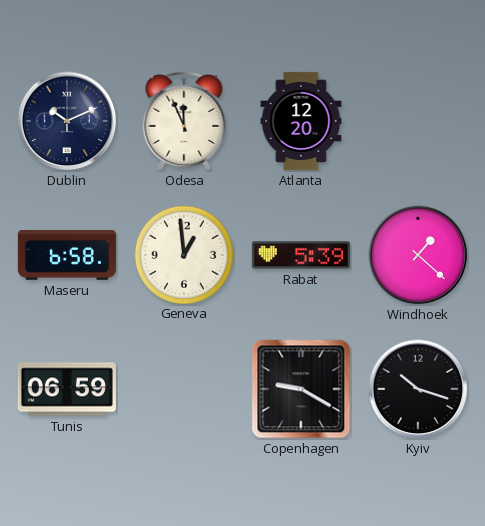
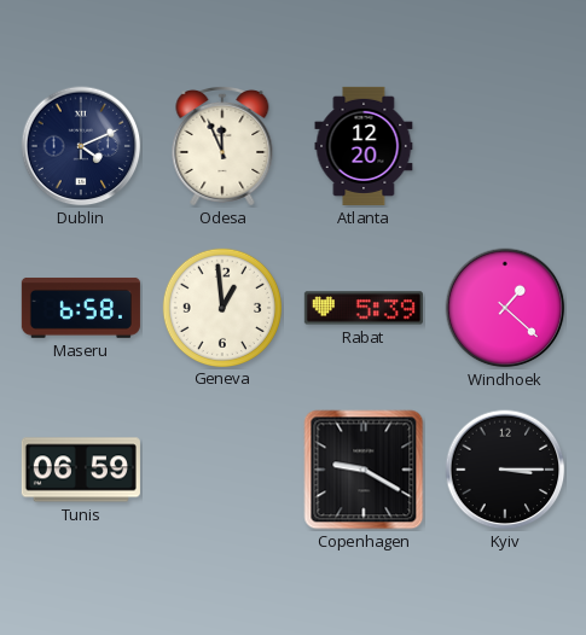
Dublin: 10:11 -> 4:11
Kyiv: 10:18 -> 3:15
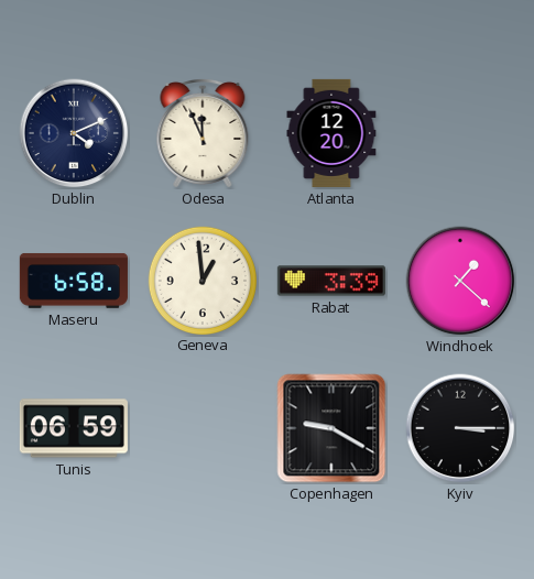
Rabat: 5:39 -> 3:39
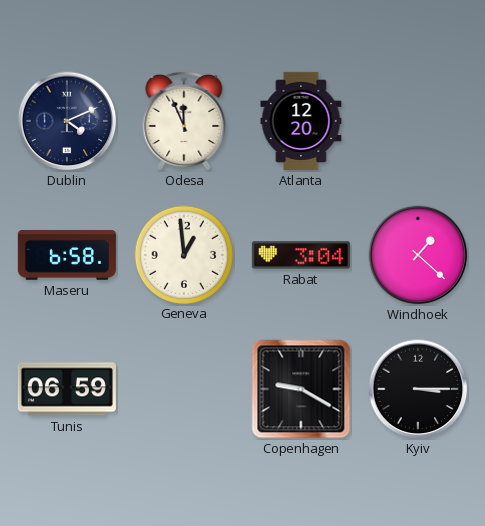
Rabat: 3:39 -> 3:04
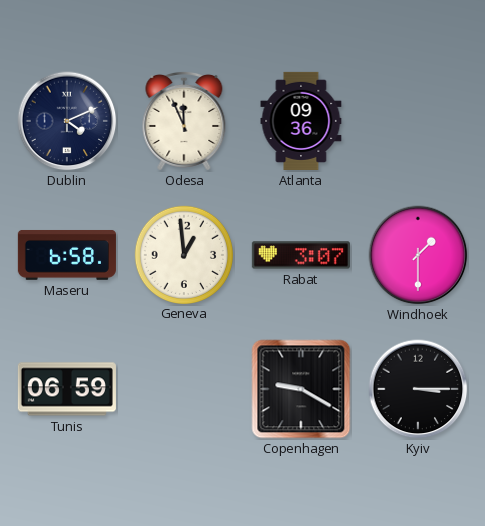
Atlanta: 12:20 -> 09:36
Rabat: 3:04 -> 3:07
Windhoek: 1:22 -> 1:30
